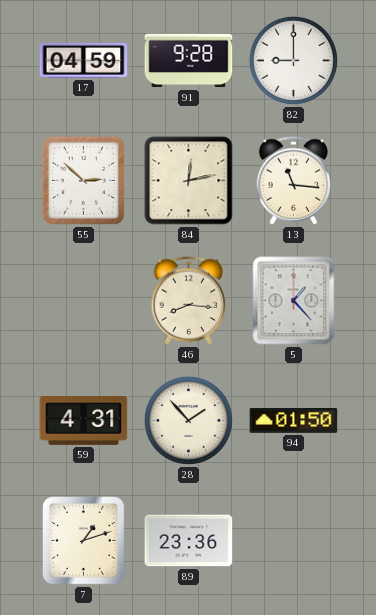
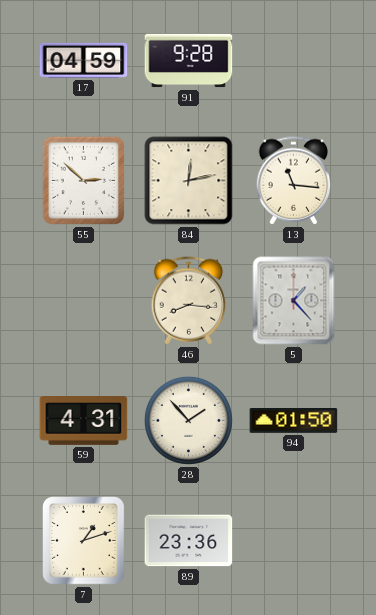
82: 9:00 -> none
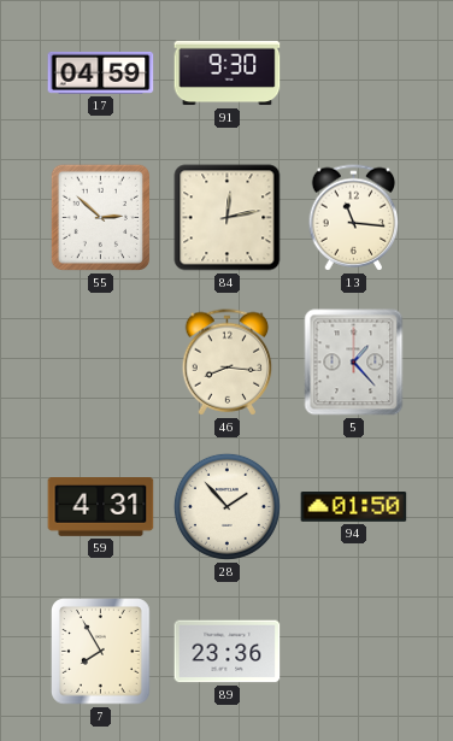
91: 9:28 -> 9:30
7: 1:12 -> 7:55
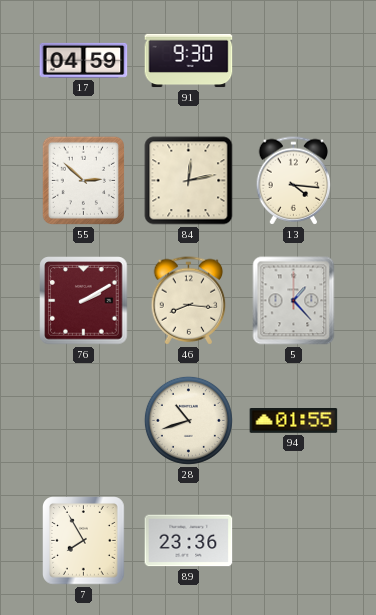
13: 11:16 -> 4:16
76: none -> 2:10
59: 4:31 -> none
28: 1:53 -> 10:42
94: 01:50 -> 01:55
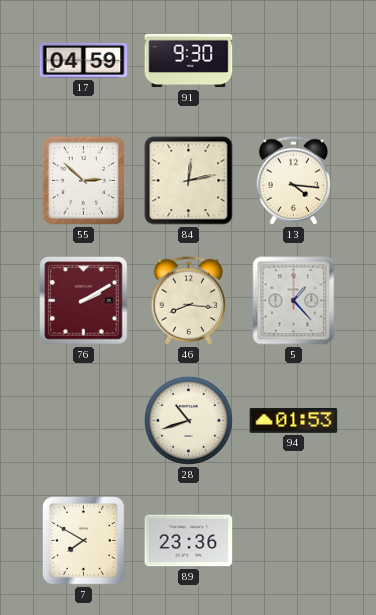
94: 01:55 -> 01:53
7: 7:55 -> 7:50
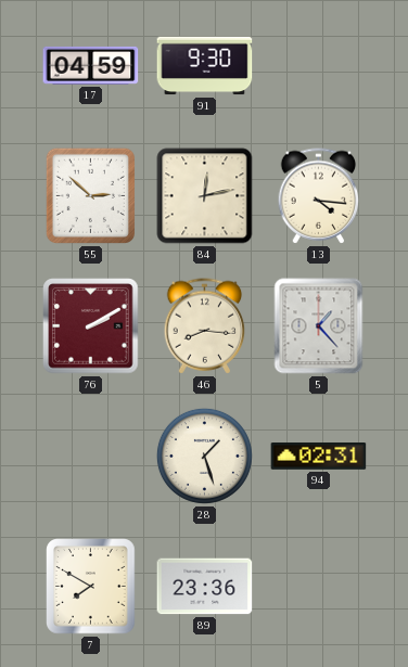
28: 10:42 -> 1:27
94: 01:53 -> 02:31
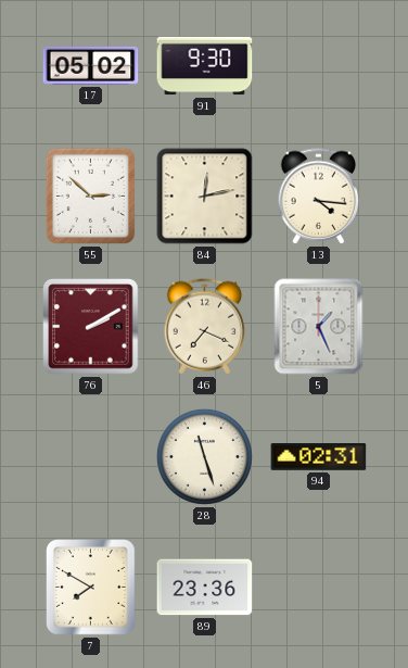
17: 04:59 -> 05:02
46: 8:16 -> 7:19
5: 1:23 -> 1:26
28: 1:27 -> 11:27
